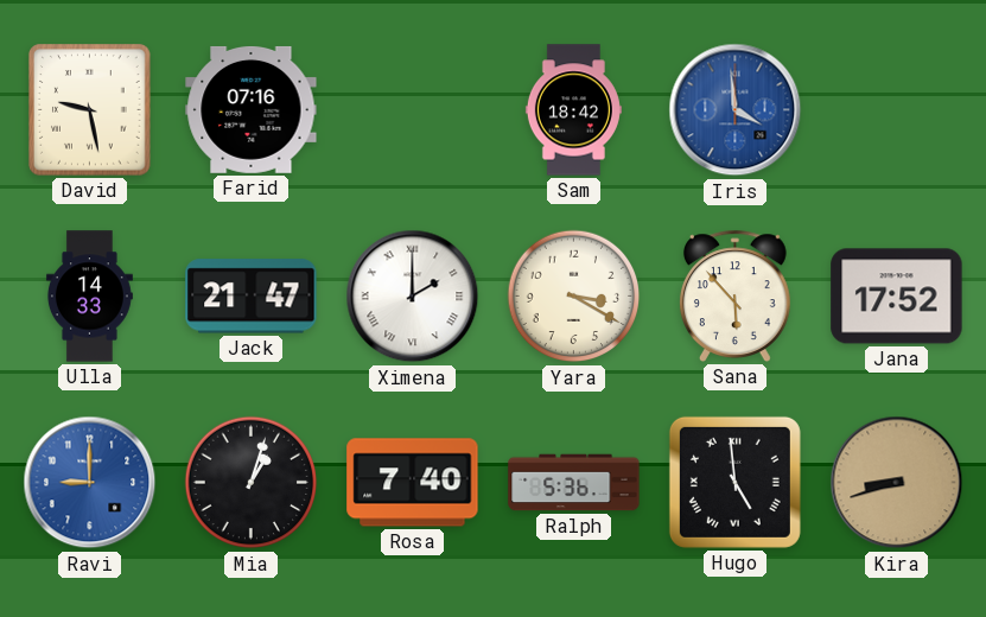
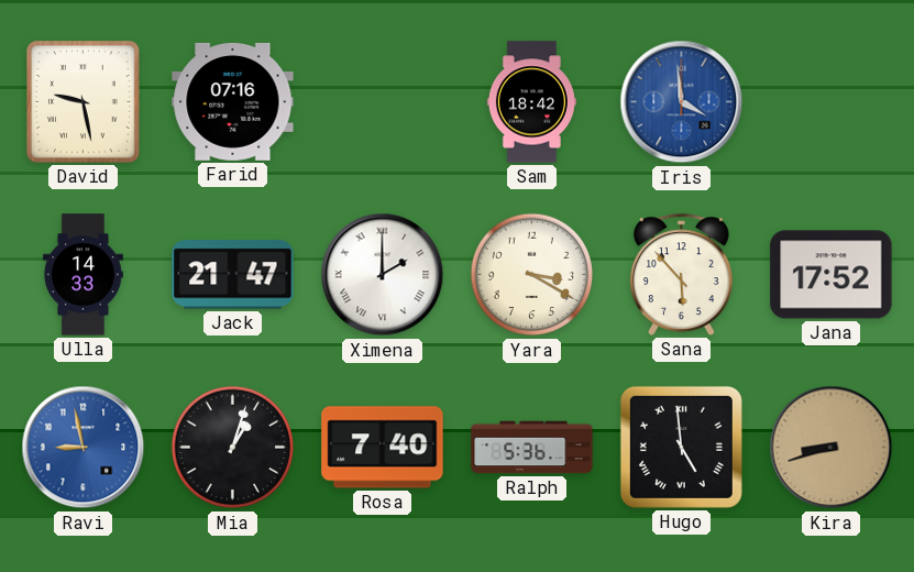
Ravi: 9:00 -> 8:58
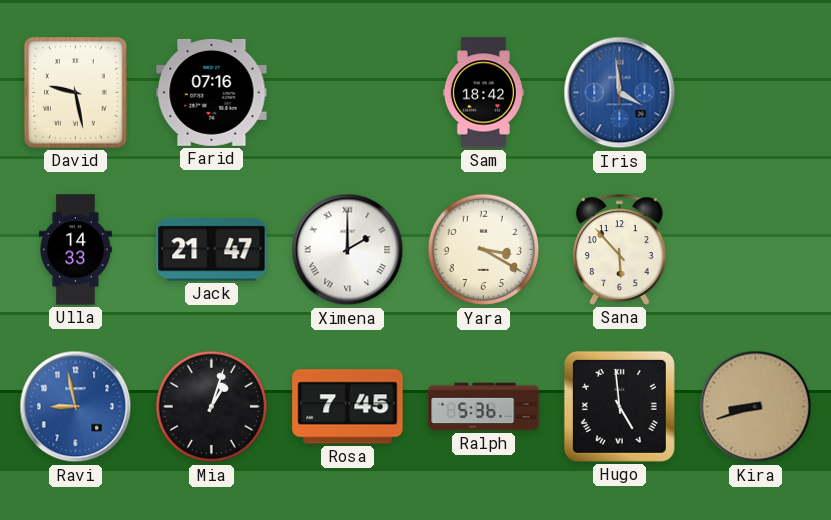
Jana: 17:52 -> none
Rosa: 7:40 -> 7:45
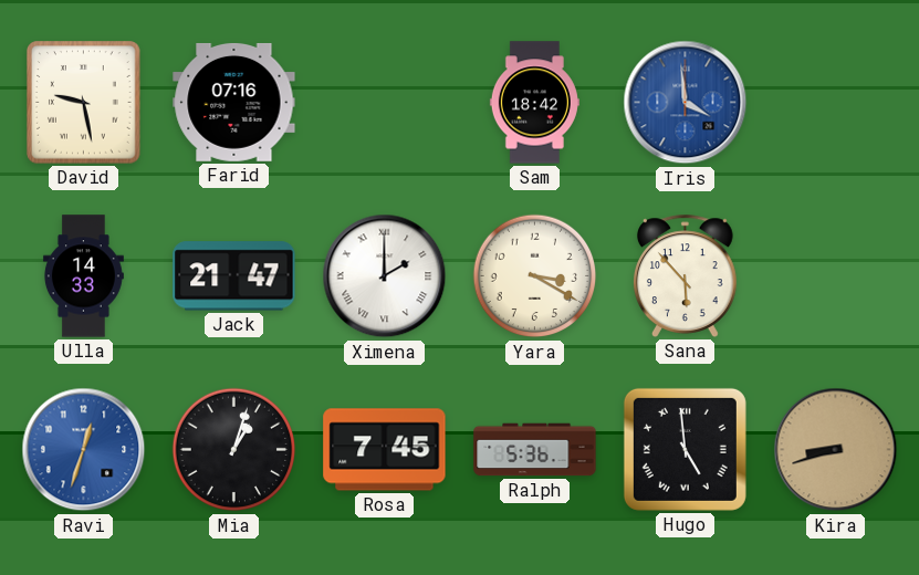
Ravi: 8:58 -> 12:33
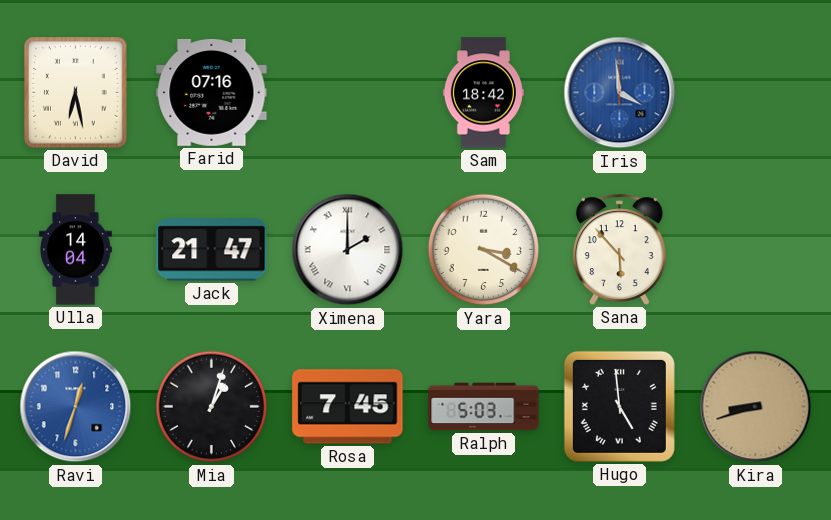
David: 9:28 -> 6:28
Ulla: 14:33 -> 14:04
Ralph: 5:36 -> 5:03
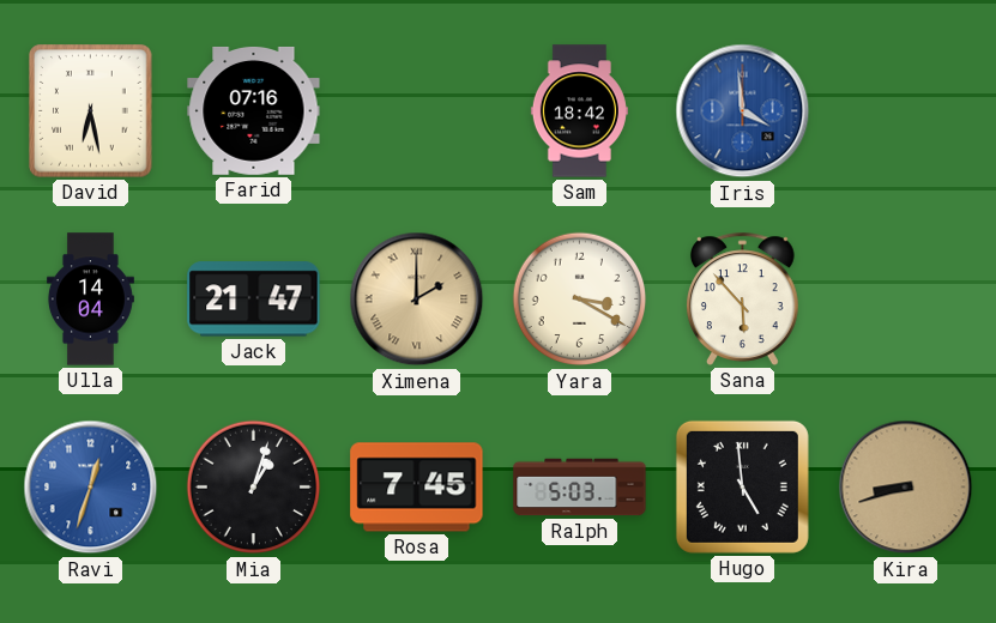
Ximena dial: white -> champagne
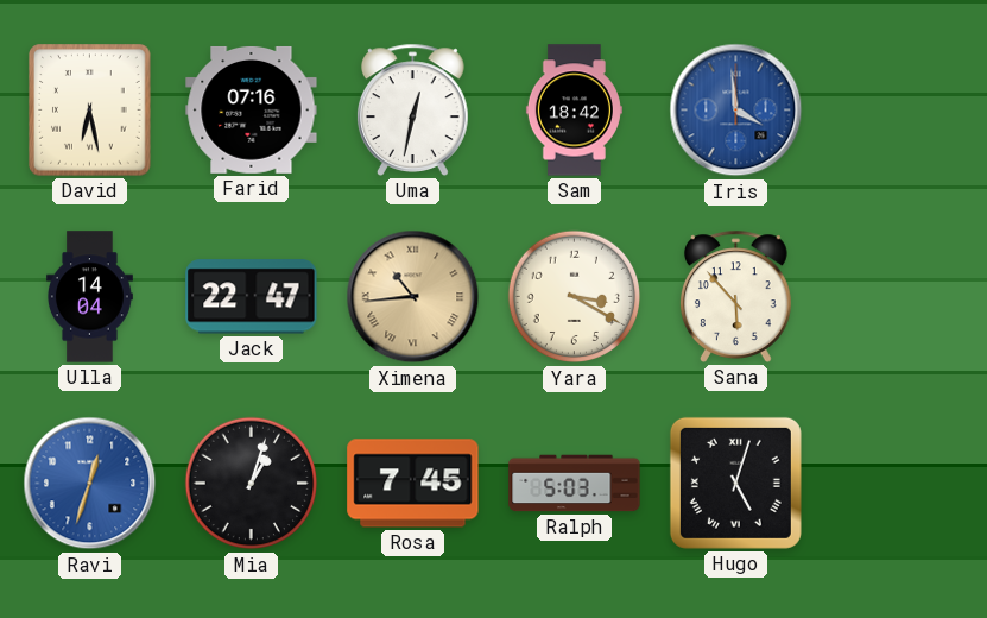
Uma: none -> 12:32
Jack: 21:47 -> 22:47
Ximena: 2:00 -> 10:44
Hugo: 4:59 -> 5:03
Kira: 8:42 -> none
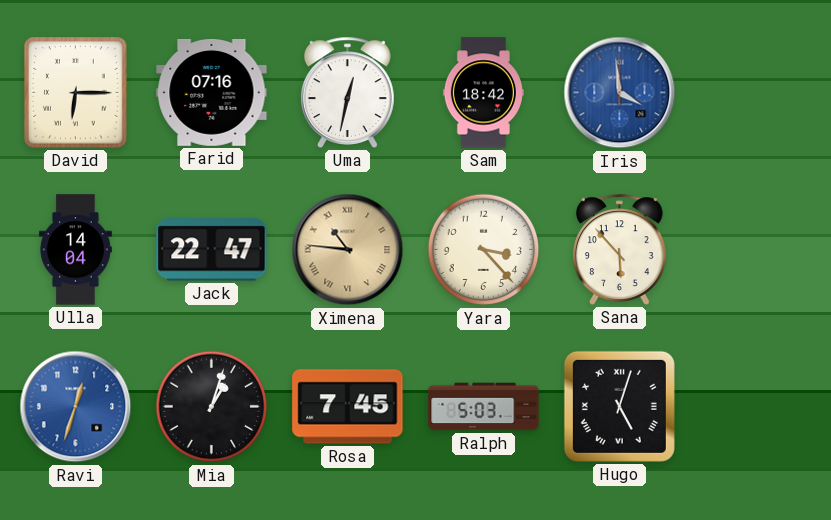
David: 6:28 -> 6:15
Ximena: 10:44 -> 10:46
Yara: 3:20 -> 3:23
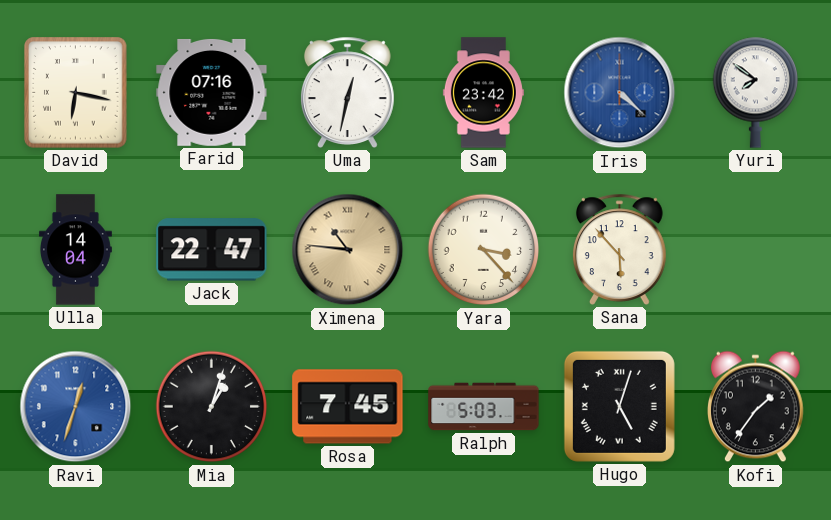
David: 6:15 -> 6:17
Sam: 18:42 -> 23:42
Iris: 3:59 -> 4:22
Yuri: none -> 7:51
Kofi: none -> 1:36
